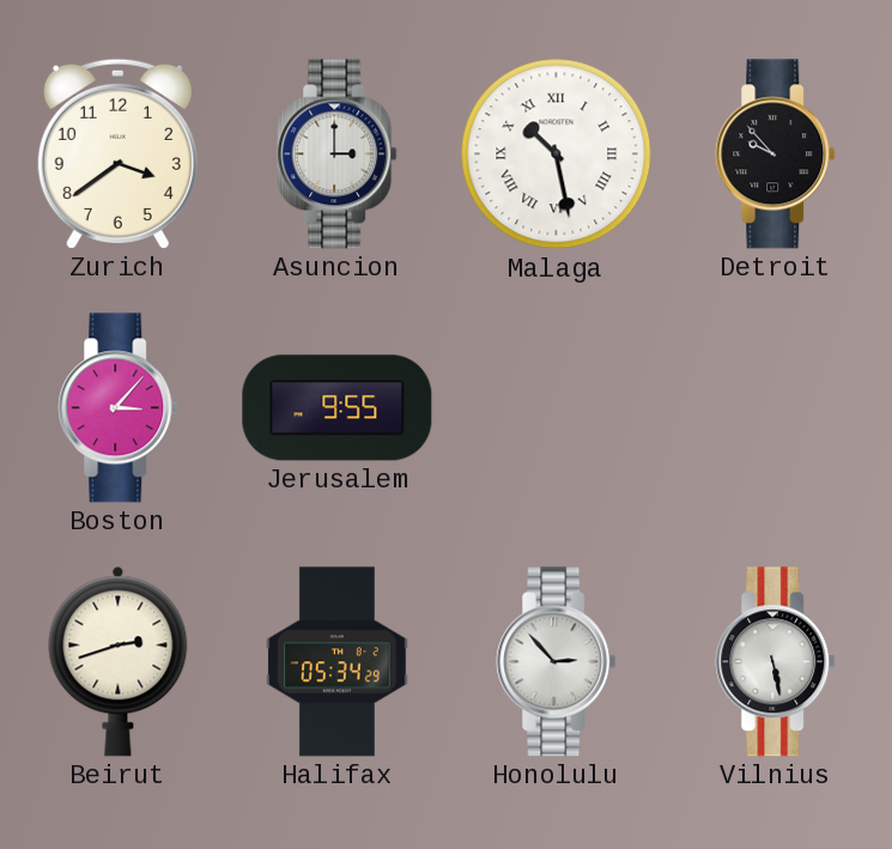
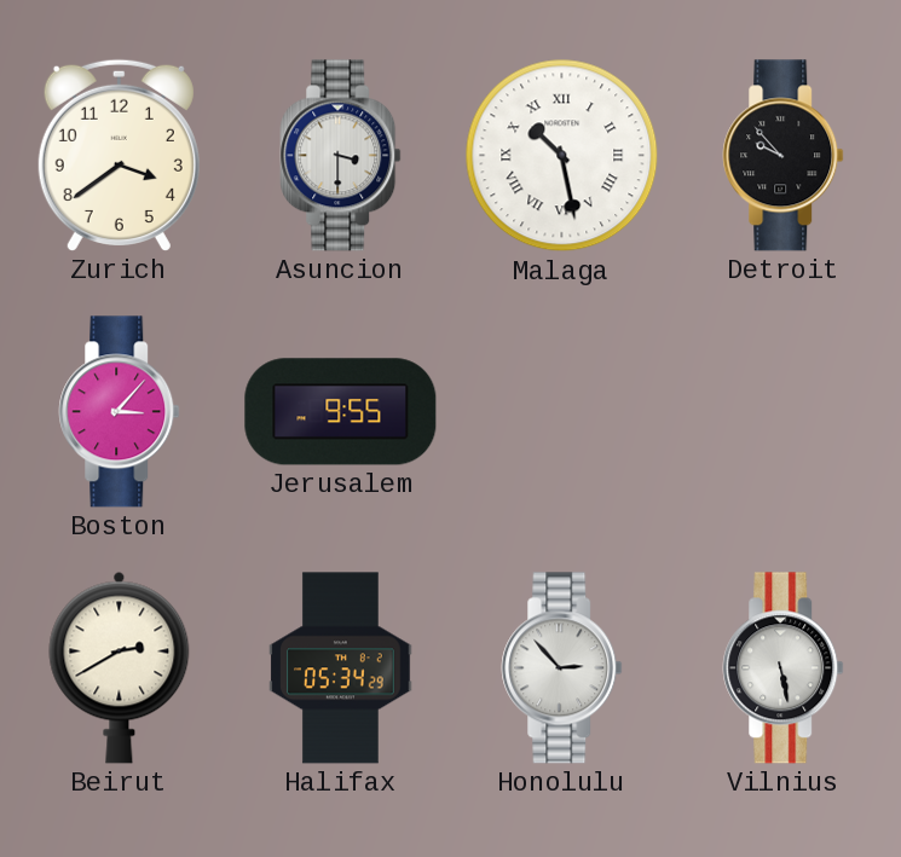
Asuncion: 3:00 -> 3:30
Beirut: 2:42 -> 2:40
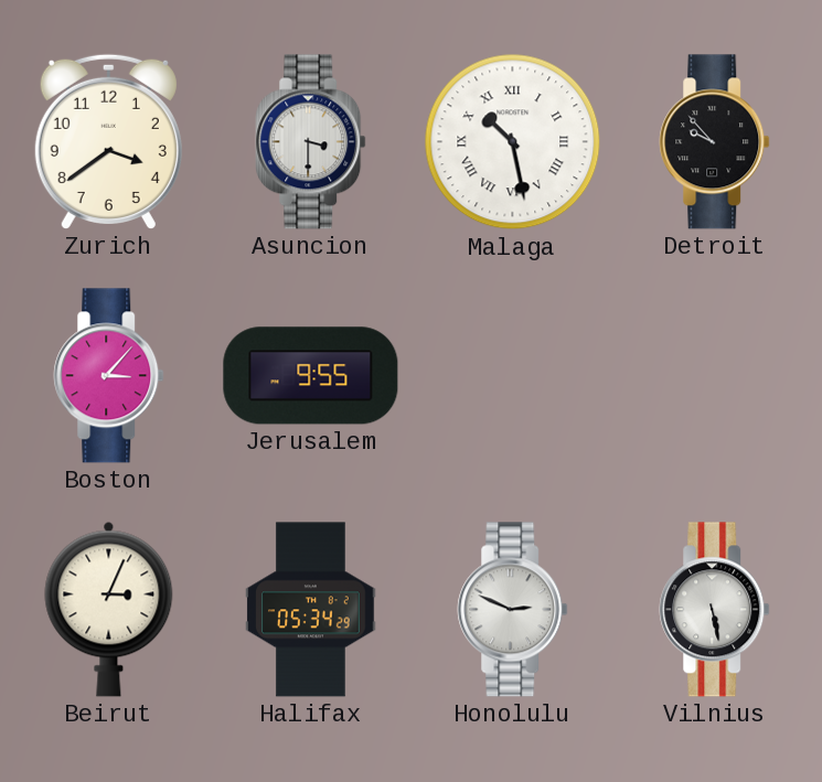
Beirut: 2:40 -> 3:04
Honolulu: 2:53 -> 2:49
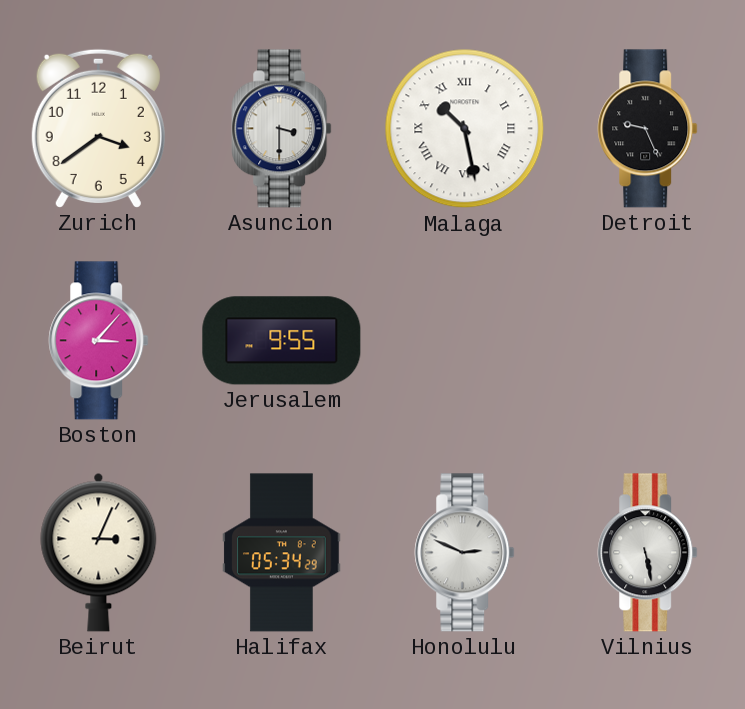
Detroit: 9:53 -> 9:26
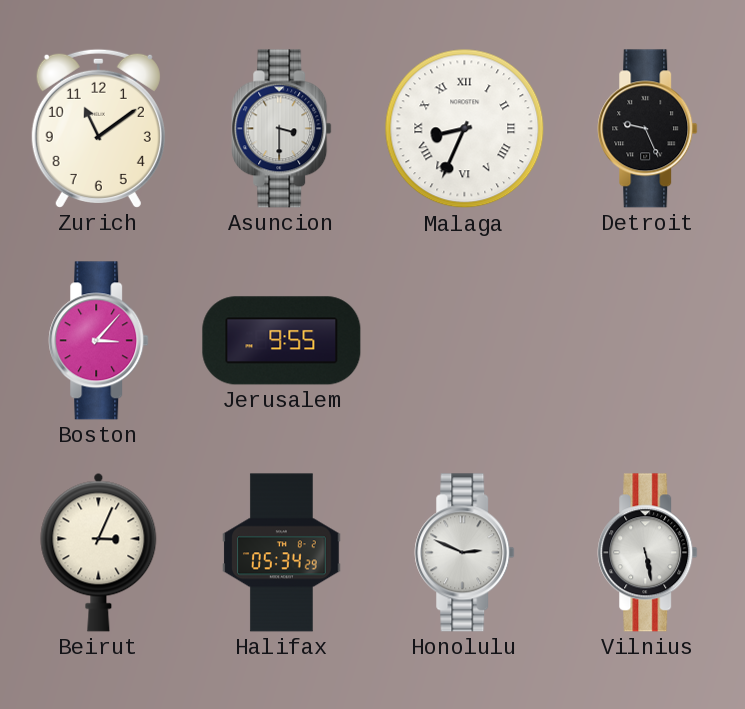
Zurich: 3:39 -> 11:09
Malaga: 10:28 -> 8:34
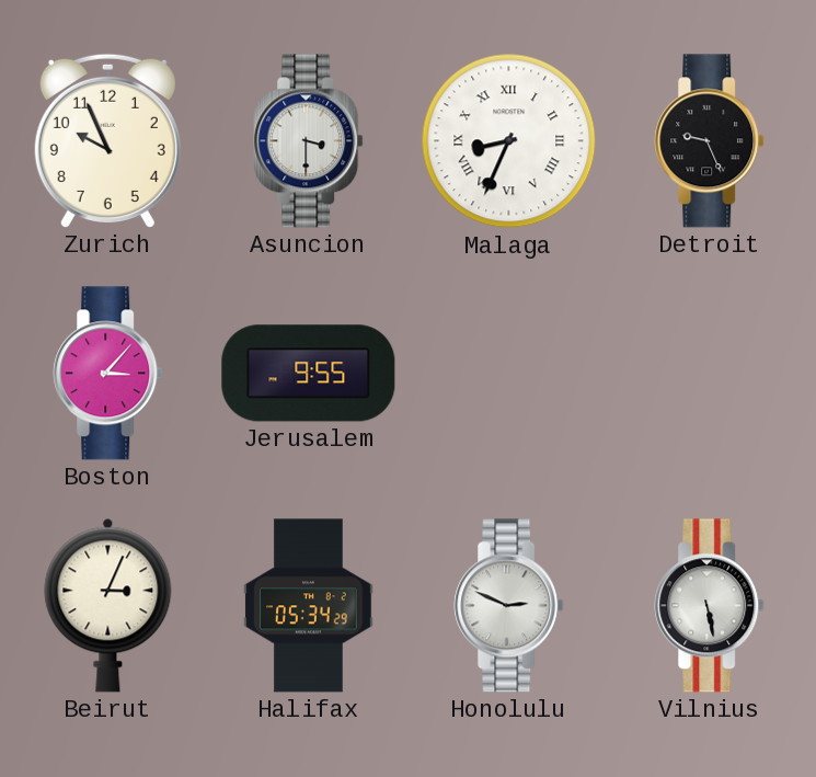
Zurich: 11:09 -> 9:56
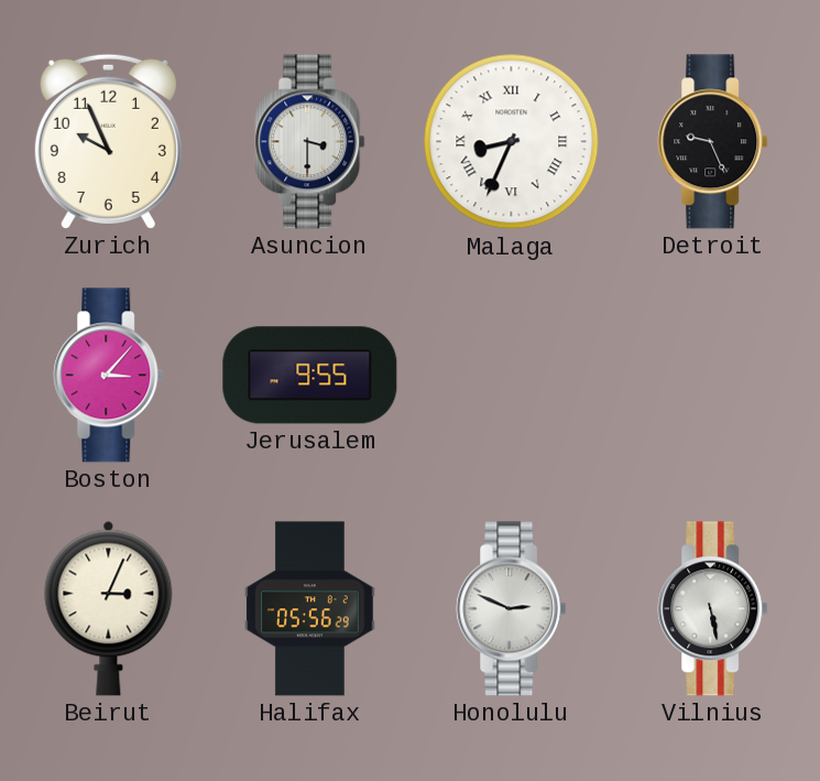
Halifax: 05:34 -> 05:56
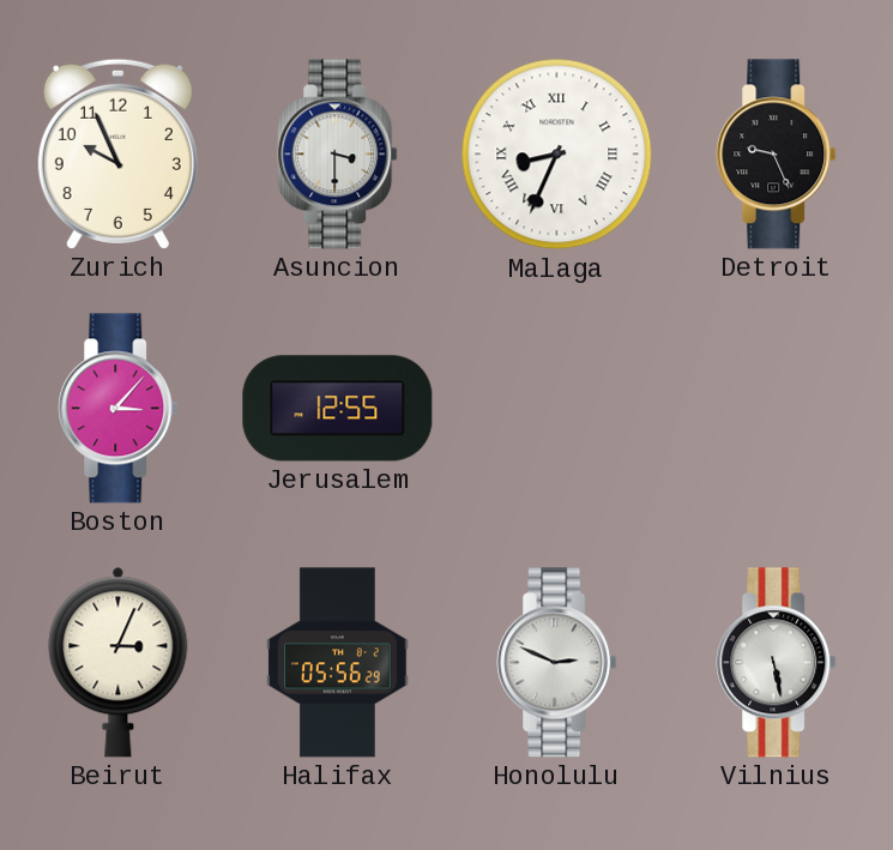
Jerusalem: 9:55 -> 12:55
